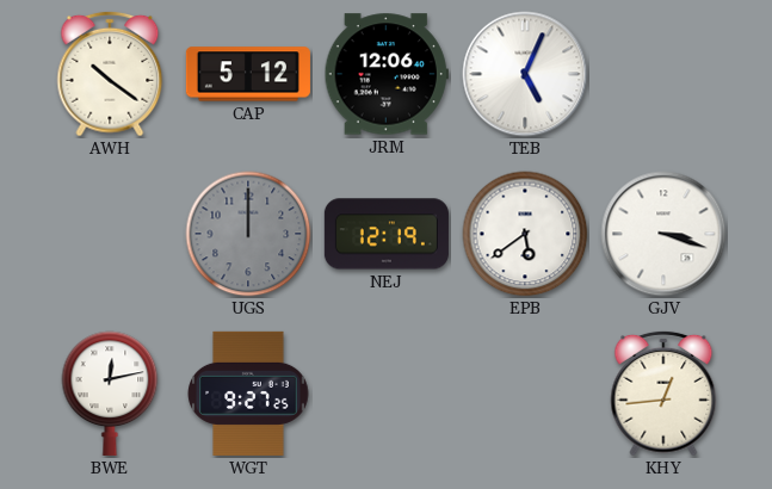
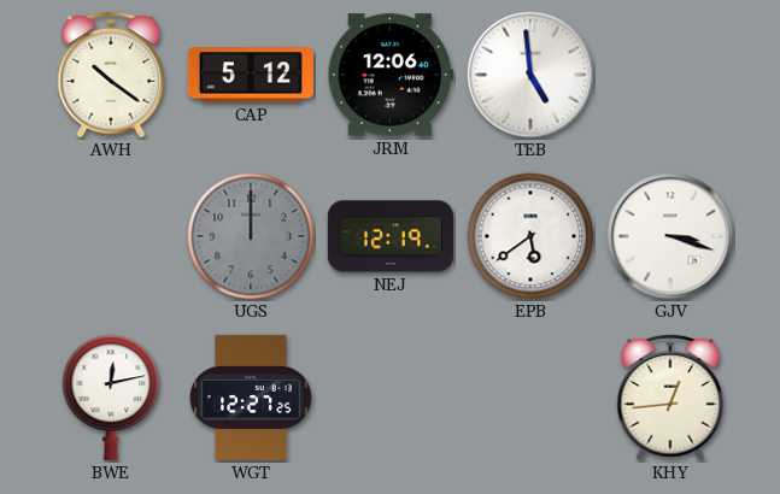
TEB: 5:04 -> 4:59
WGT: 9:27 -> 12:27
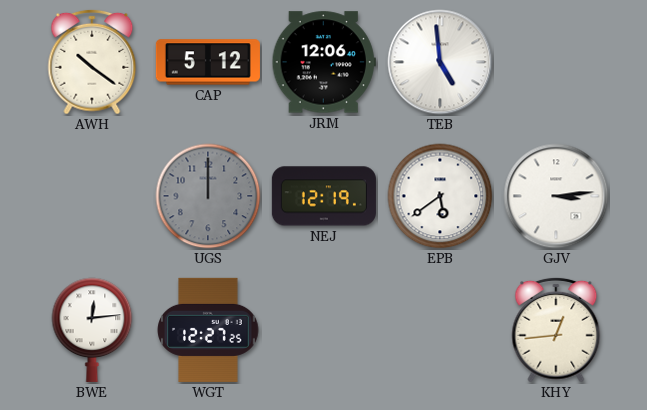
GJV: 3:18 -> 3:14
BWE: 12:13 -> 12:14
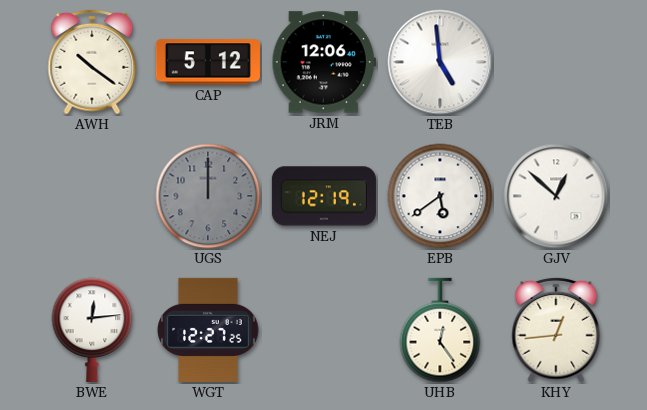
GJV: 3:14 -> 12:52
UHB: none -> 12:24
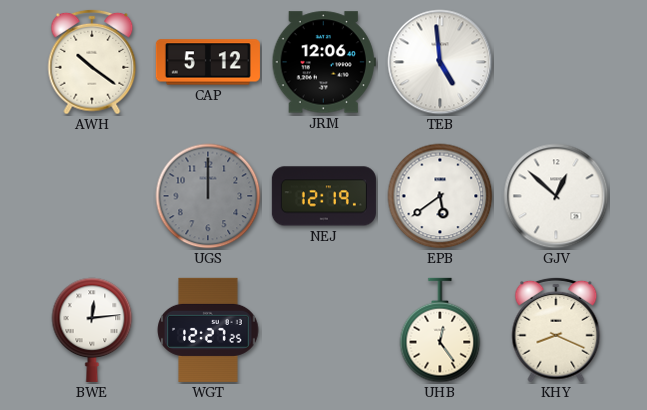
KHY: 12:44 -> 8:19
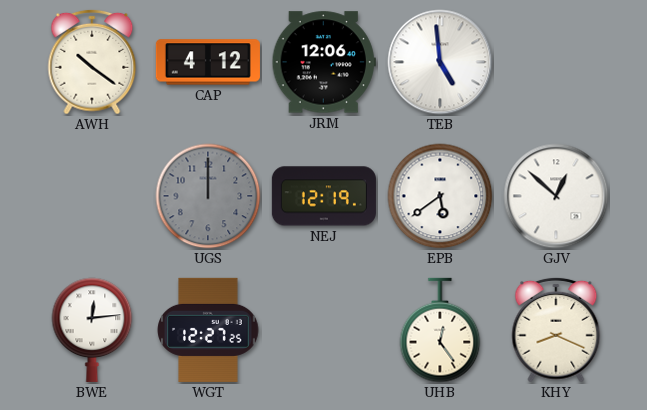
CAP: 5:12 -> 4:12
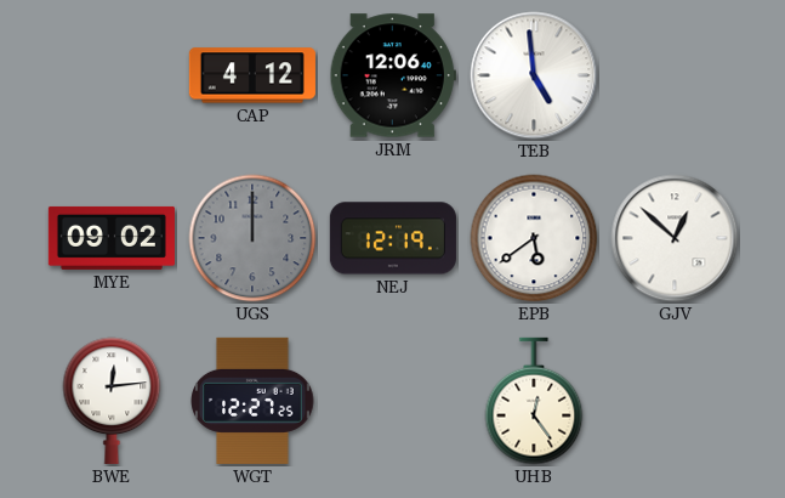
AWH: 10:21 -> none
MYE: none -> 09:02
KHY: 8:19 -> none
